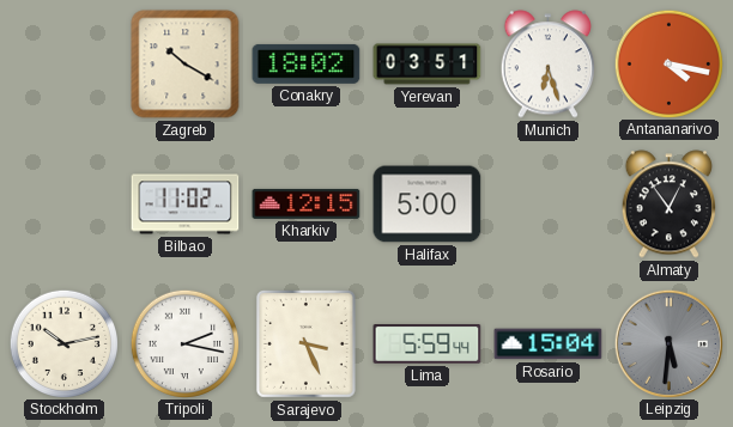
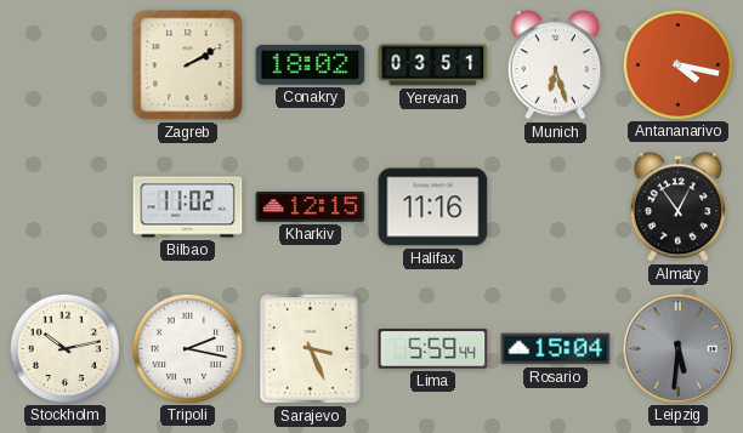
Zagreb: 10:20 -> 2:10
Halifax: 5:00 -> 11:16
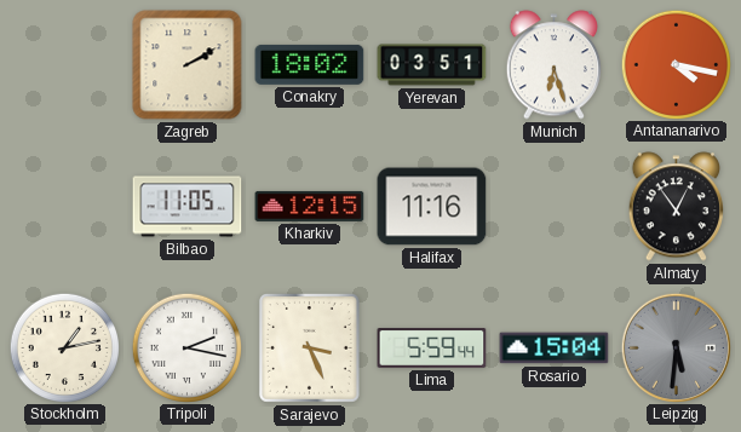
Bilbao: 11:02 -> 11:05
Stockholm: 10:13 -> 1:13
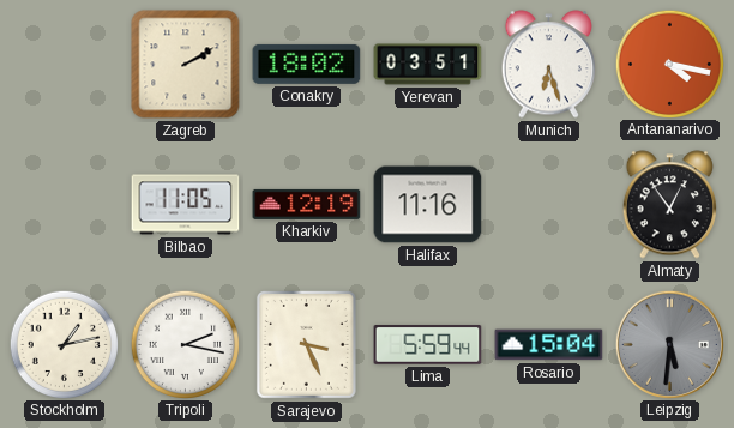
Kharkiv: 12:15 -> 12:19
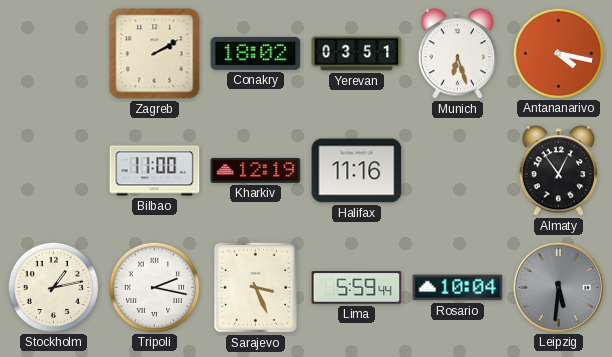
Bilbao: 11:05 -> 11:00
Rosario: 15:04 -> 10:04
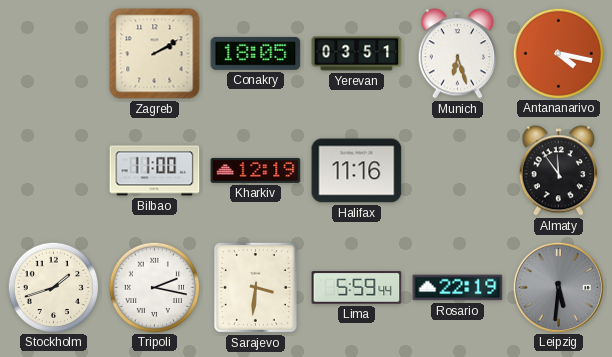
Conakry: 18:02 -> 18:05
Almaty: 12:54 -> 11:54
Stockholm: 1:13 -> 1:42
Sarajevo: 3:26 -> 3:31
Rosario: 10:04 -> 22:19
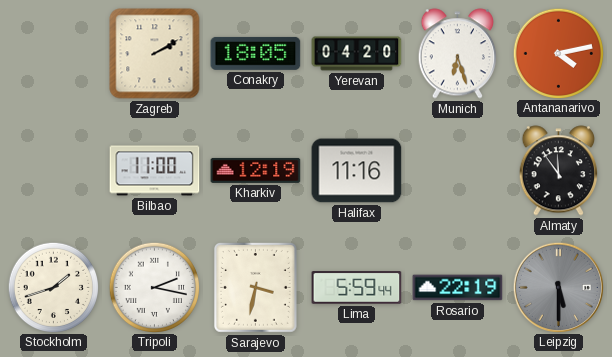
Yerevan: 03:51 -> 04:20
Antananarivo: 4:17 -> 4:13
Sarajevo: 3:31 -> 3:32
Leipzig: 5:31 -> 5:30
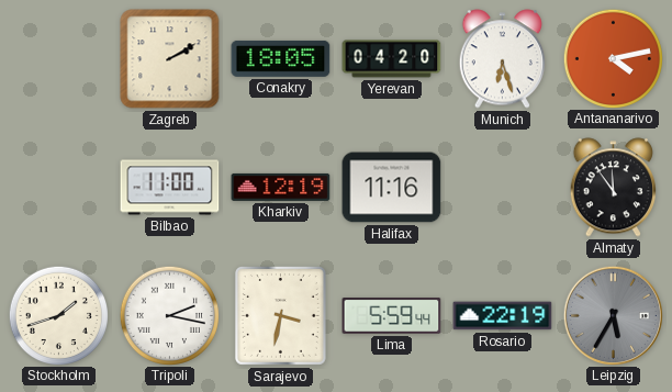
Leipzig: 5:30 -> 5:35
